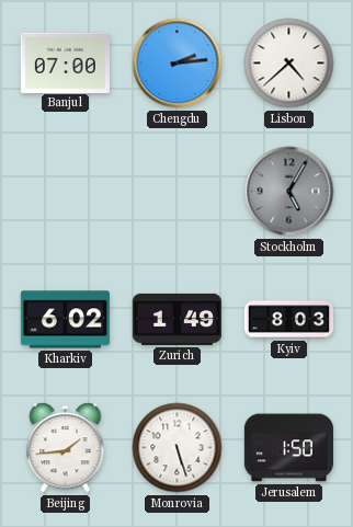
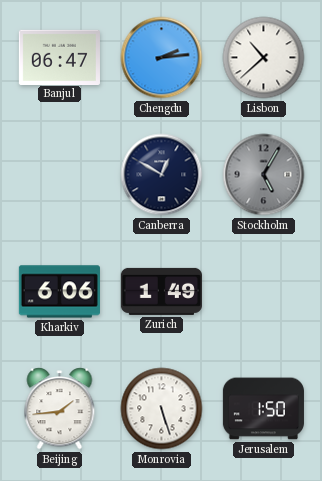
Banjul: 07:00 -> 06:47
Lisbon: 4:38 -> 10:38
Canberra: none -> 12:50
Kharkiv: 6:02 -> 6:06
Kyiv: 8:03 -> none
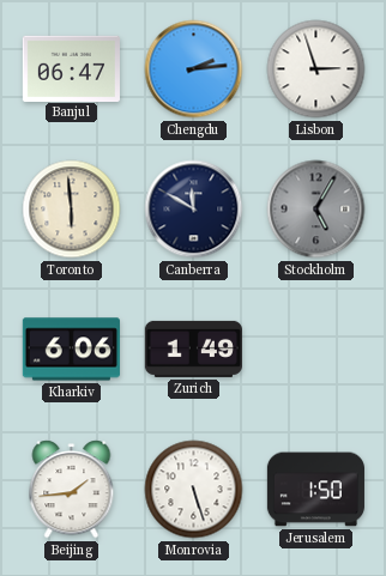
Lisbon: 10:38 -> 2:57
Toronto: none -> 5:59
Canberra: 12:50 -> 11:50
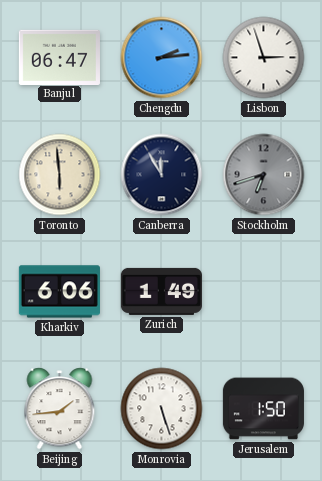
Canberra: 11:50 -> 11:55
Stockholm: 5:05 -> 6:42
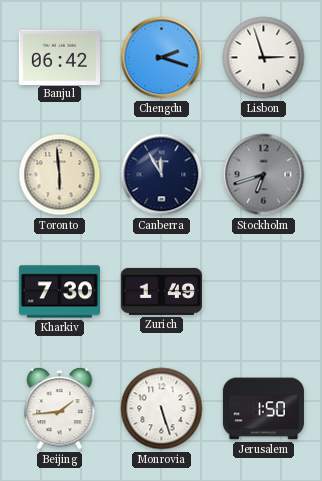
Banjul: 06:47 -> 06:42
Chengdu: 2:14 -> 2:18
Kharkiv: 6:06 -> 7:30
